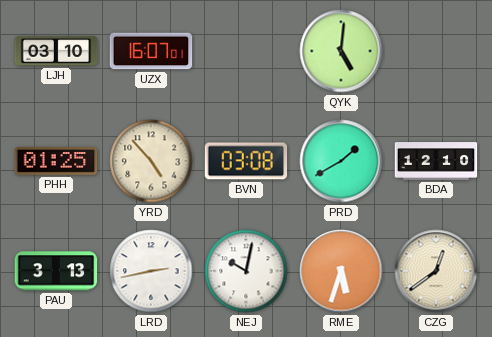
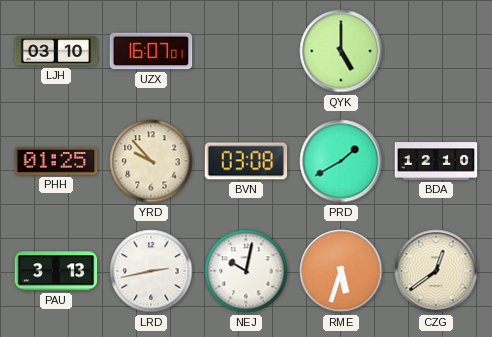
QYK: 5:01 -> 5:00
YRD: 4:53 -> 9:53
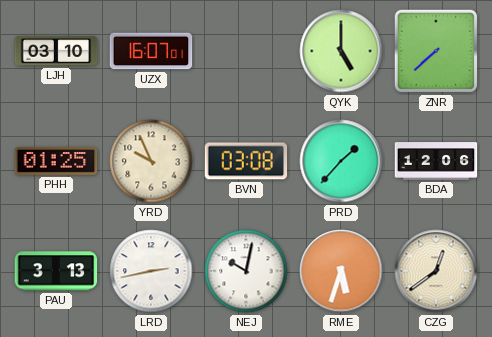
ZNR: none -> 7:38
YRD: 9:53 -> 9:56
PRD: 1:40 -> 1:37
BDA: 12:10 -> 12:06
